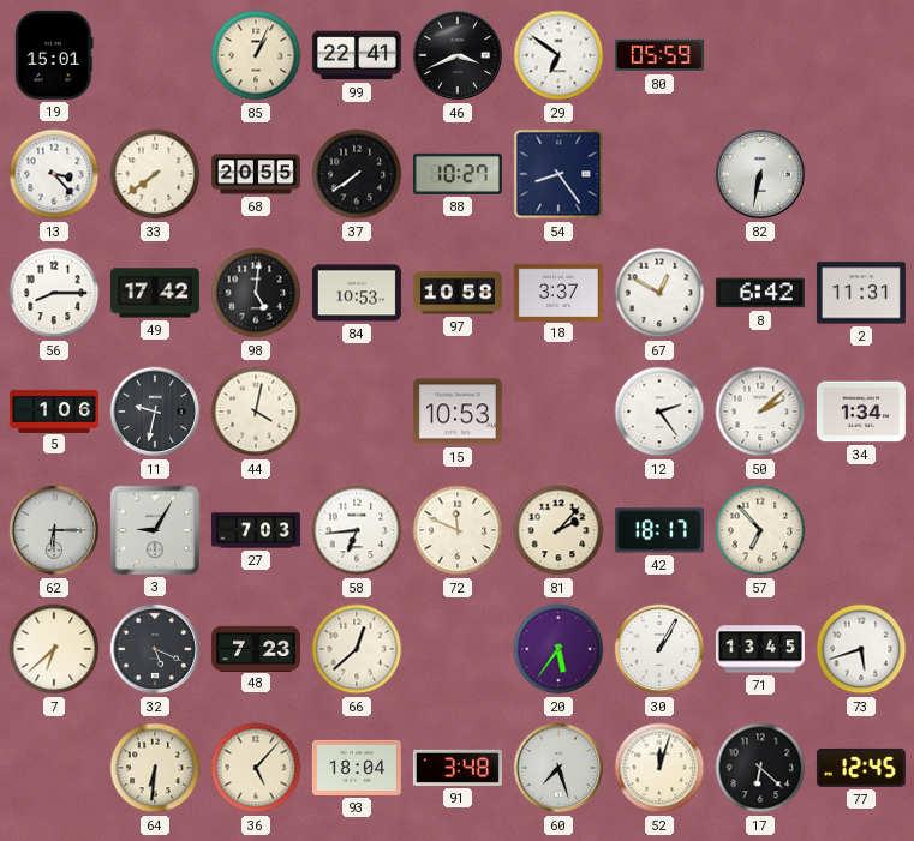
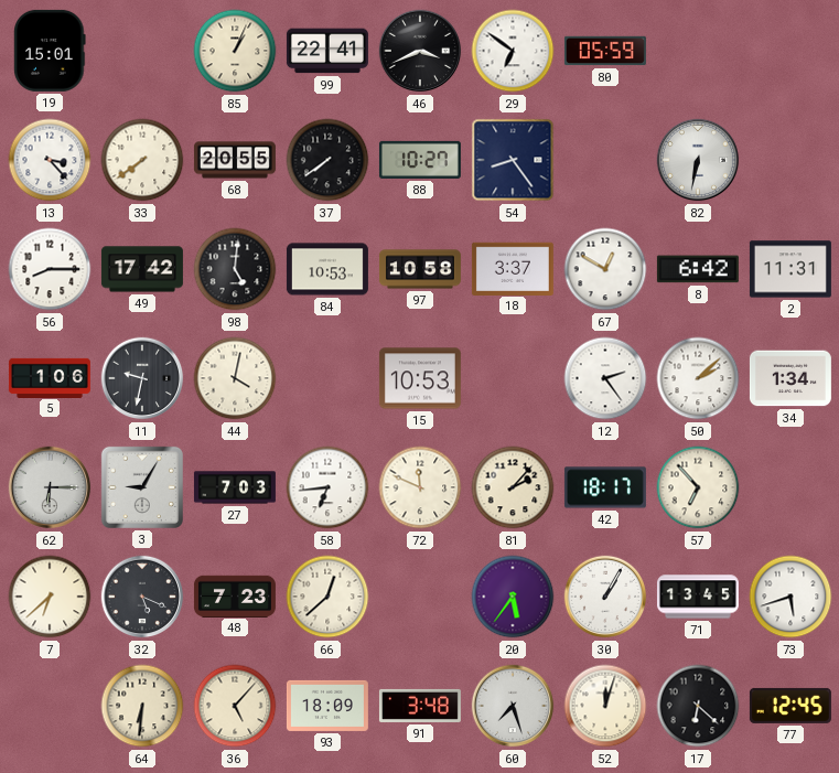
93: 18:04 -> 18:09
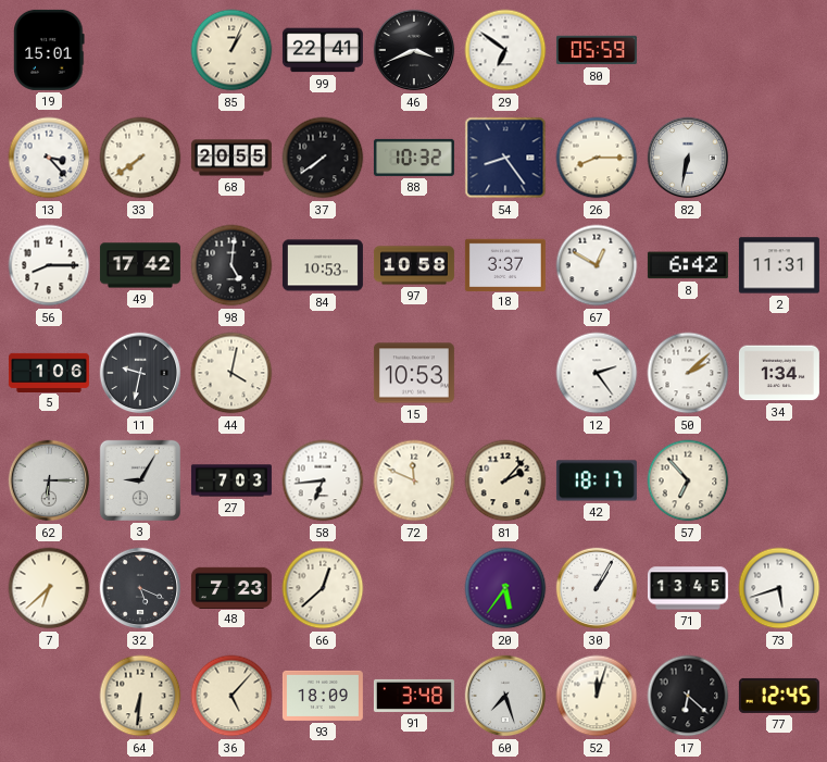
88: 10:27 -> 10:32
26: none -> 8:15
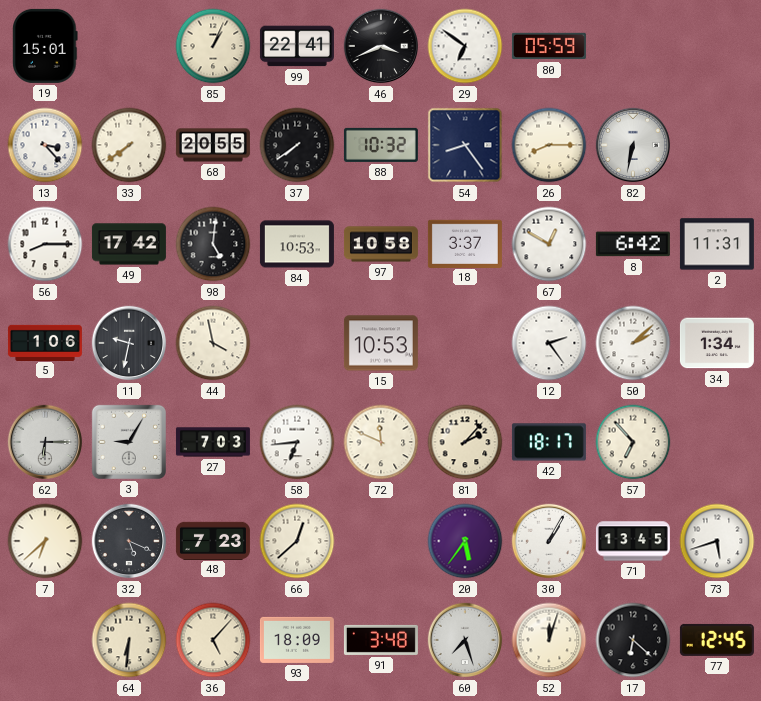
44: 4:02 -> 3:58
